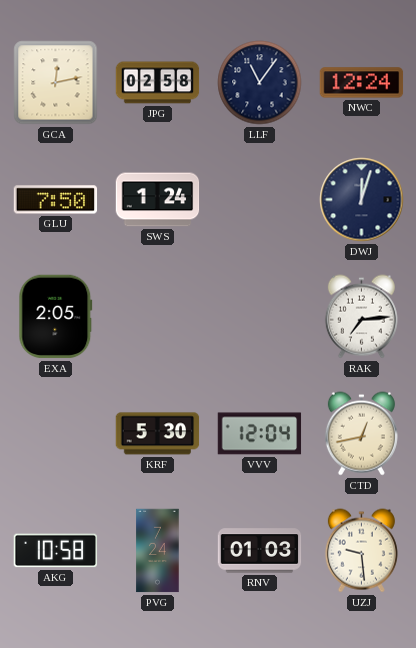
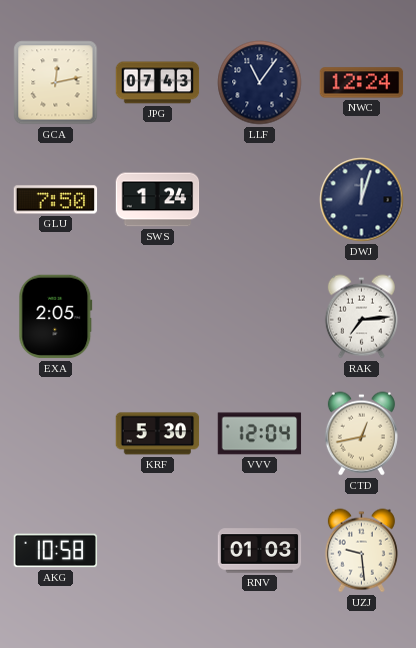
JPG: 02:58 -> 07:43
PVG: 7:24 -> none
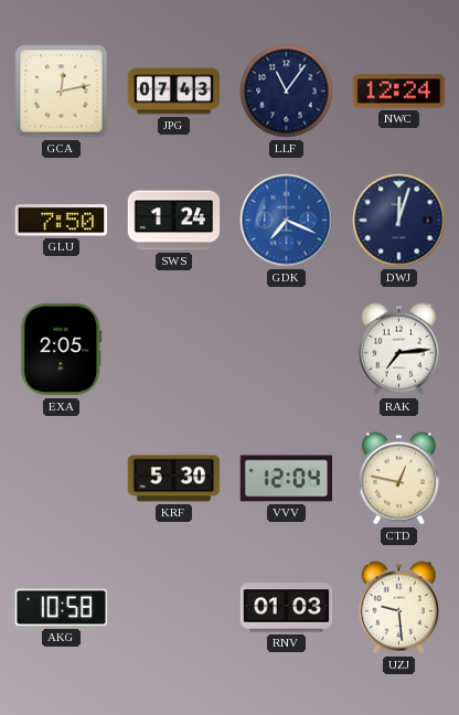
GDK: none -> 7:19
CTD: 12:43 -> 12:47
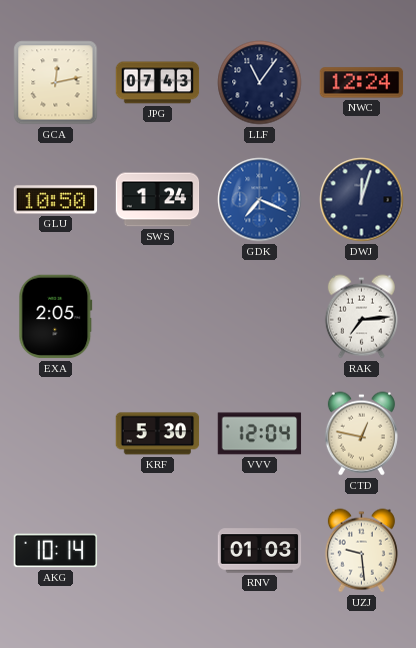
GLU: 7:50 -> 10:50
AKG: 10:58 -> 10:14
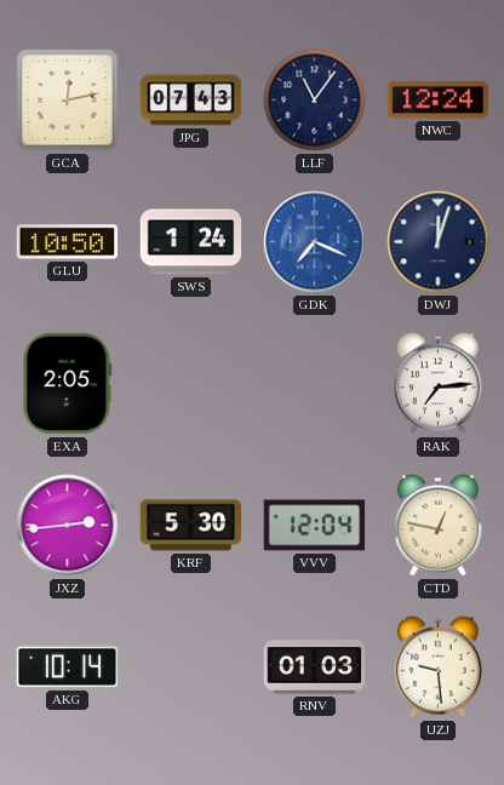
JXZ: none -> 2:44
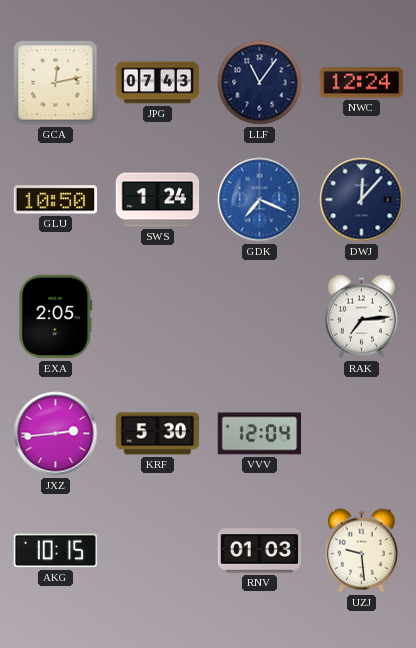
DWJ: 12:03 -> 12:07
CTD: 12:47 -> none
AKG: 10:14 -> 10:15
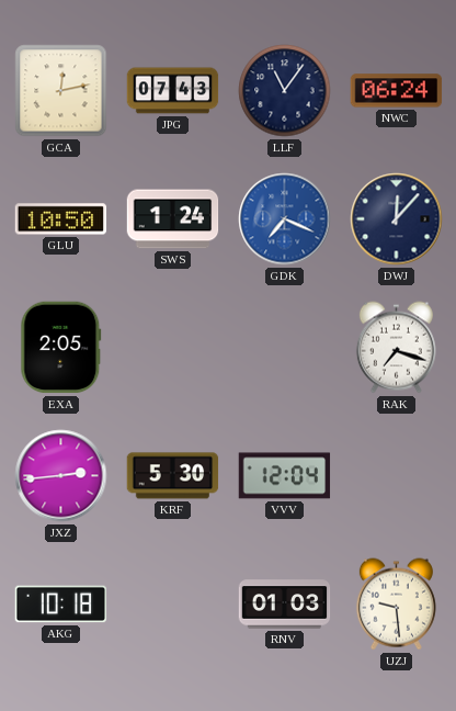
NWC: 12:24 -> 06:24
RAK: 7:14 -> 7:18
AKG: 10:15 -> 10:18
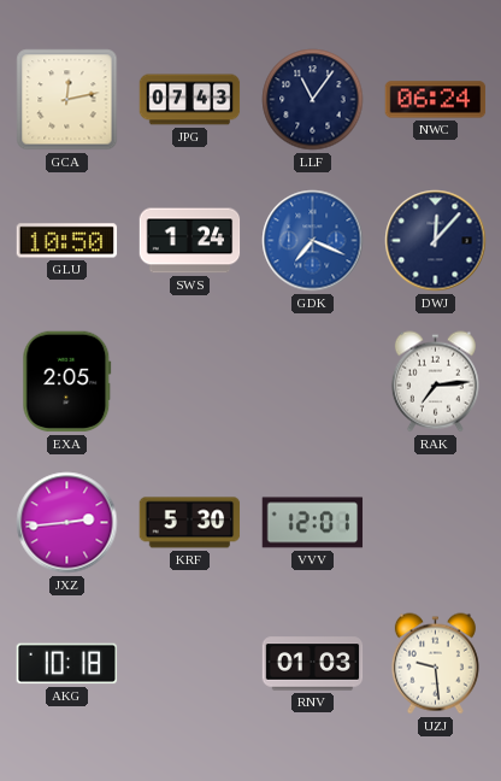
RAK: 7:18 -> 7:14
VVV: 12:04 -> 12:01
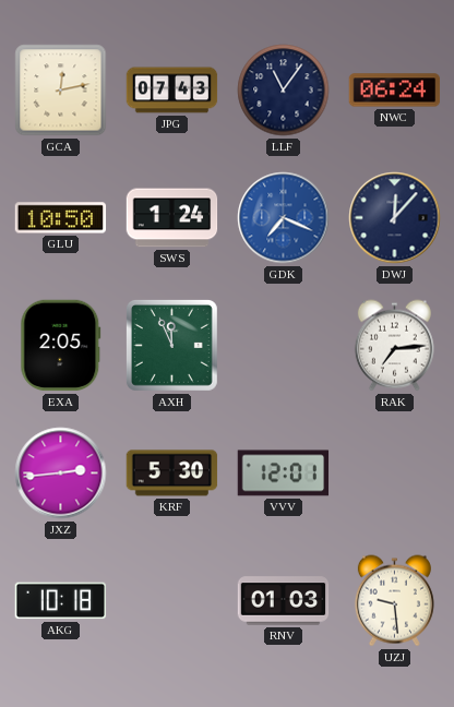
AXH: none -> 11:56
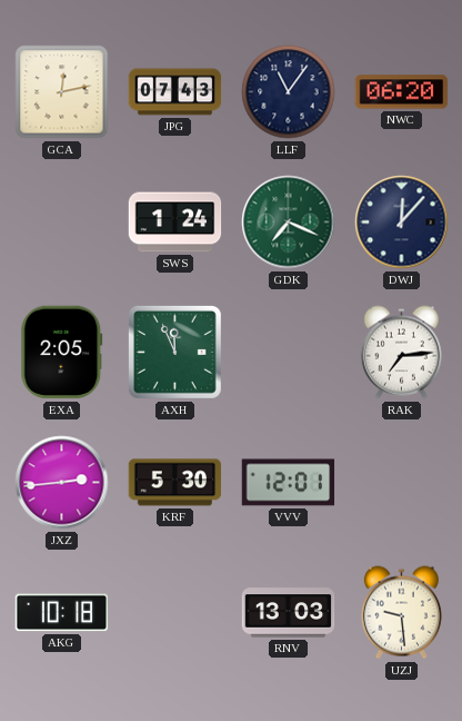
NWC: 06:24 -> 06:20
GLU: 10:50 -> none
GDK dial: blue -> green
RNV: 01:03 -> 13:03
